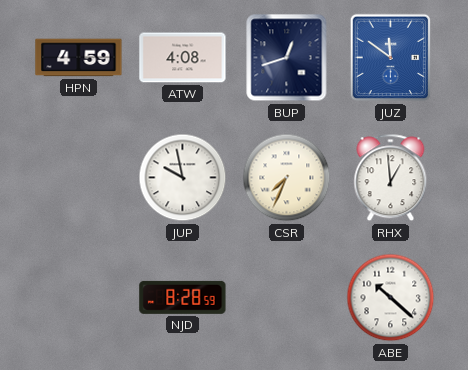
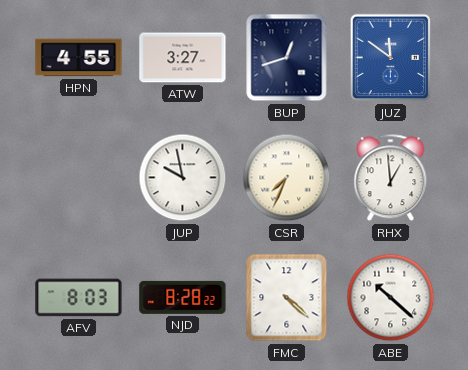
HPN: 4:59 -> 4:55
ATW: 4:08 -> 3:27
AFV: none -> 8:03
NJD: 8:28:59 -> 8:28:22
FMC: none -> 4:22
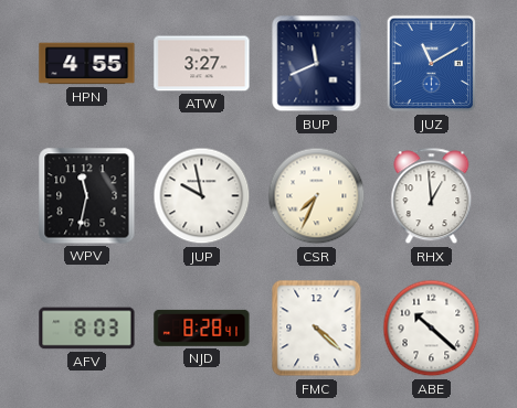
BUP: 12:42 -> 11:41
JUZ: 11:51 -> 11:10
WPV: none -> 11:32
NJD: 8:28:22 -> 8:28:41
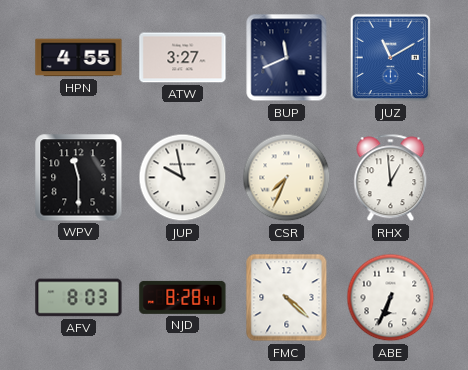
WPV: 11:32 -> 11:30
ABE: 10:22 -> 6:34
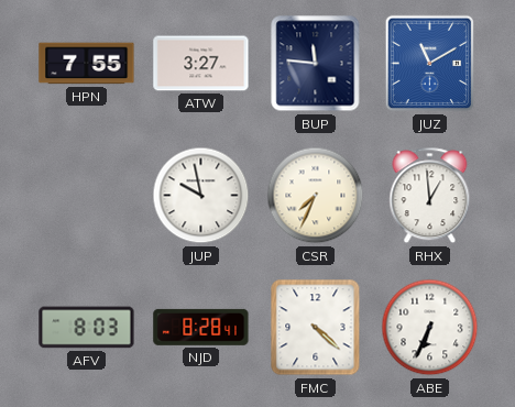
HPN: 4:55 -> 7:55
BUP: 11:41 -> 11:46
WPV: 11:30 -> none
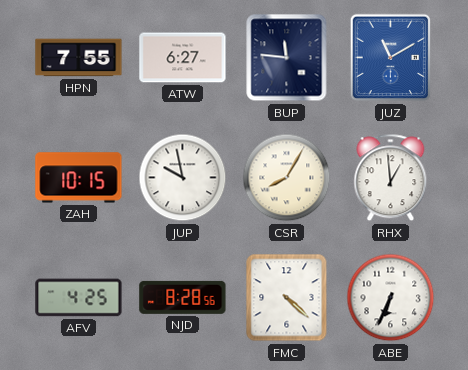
ATW: 3:27 -> 6:27
ZAH: none -> 10:15
CSR: 7:34 -> 8:05
AFV: 8:03 -> 4:25
NJD: 8:28:41 -> 8:28:56
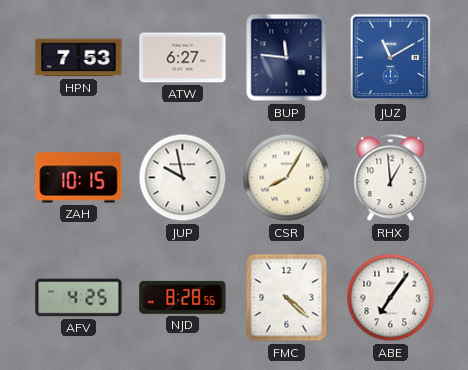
HPN: 7:55 -> 7:53
ABE: 6:34 -> 7:06
